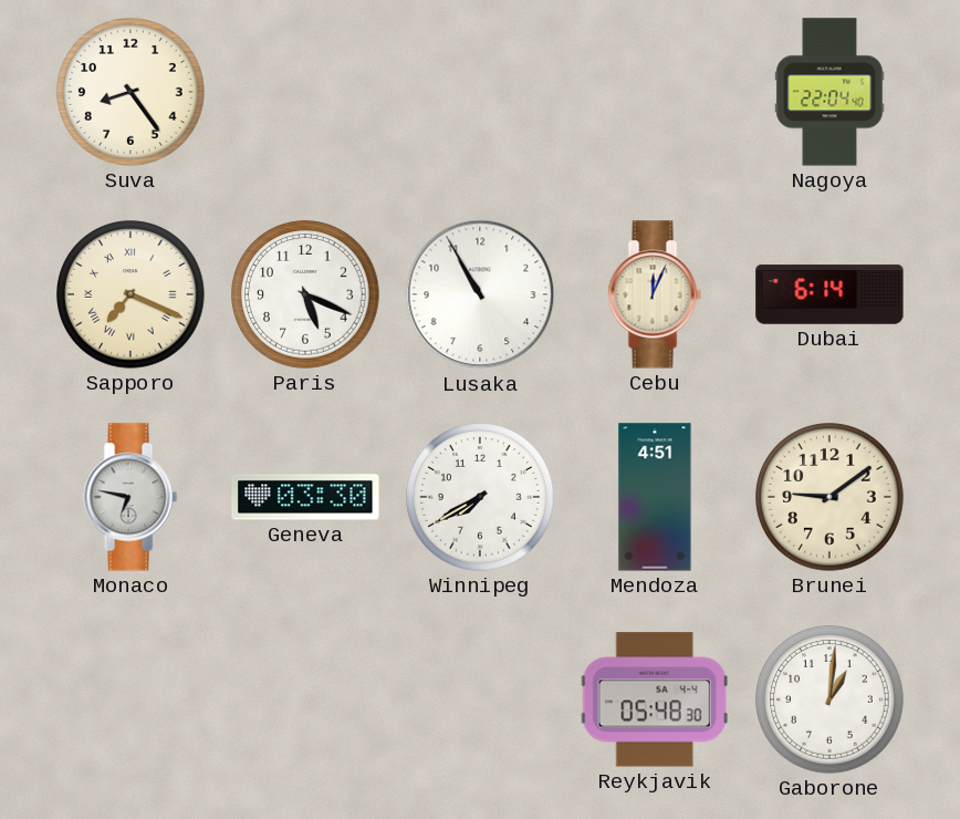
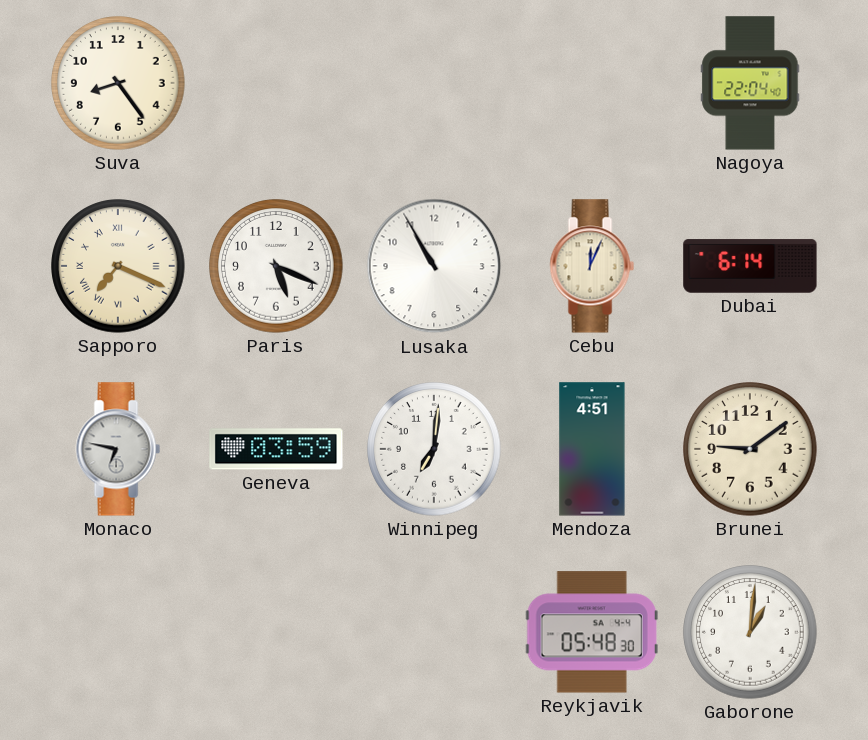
Geneva: 03:30 -> 03:59
Winnipeg: 7:40 -> 7:01
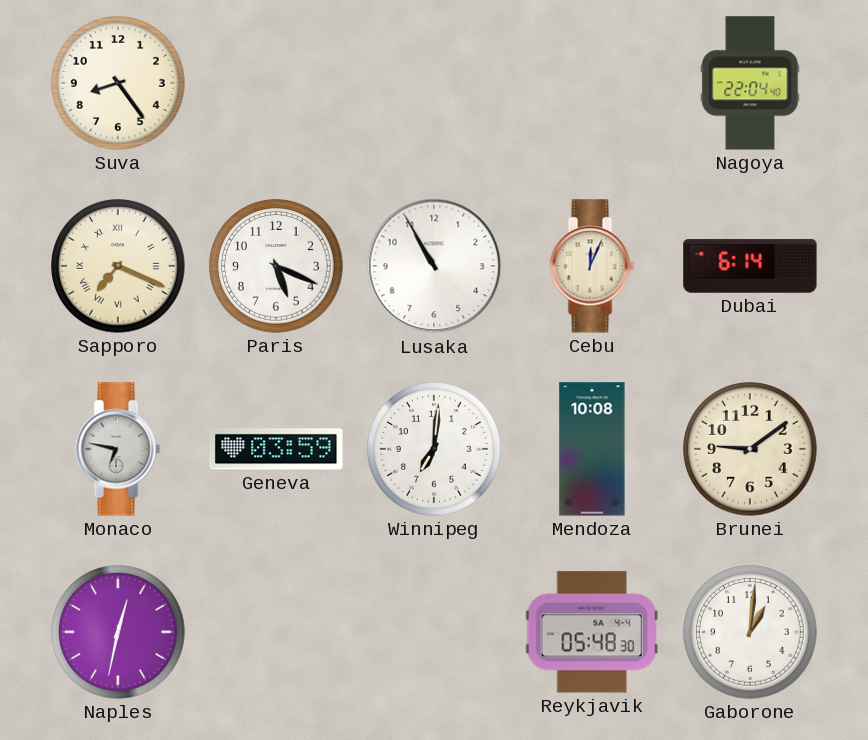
Mendoza: 4:51 -> 10:08
Naples: none -> 12:32
